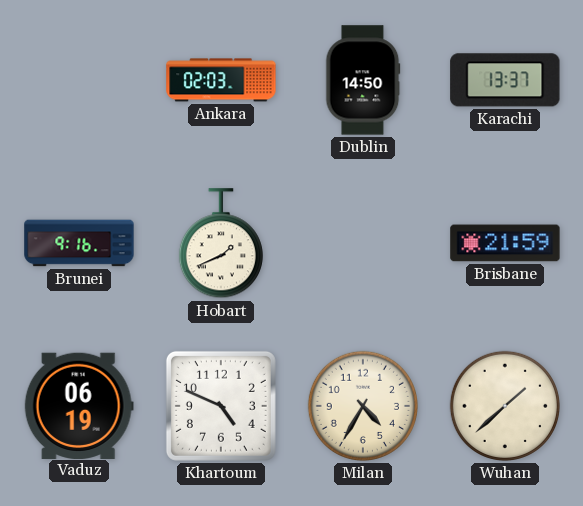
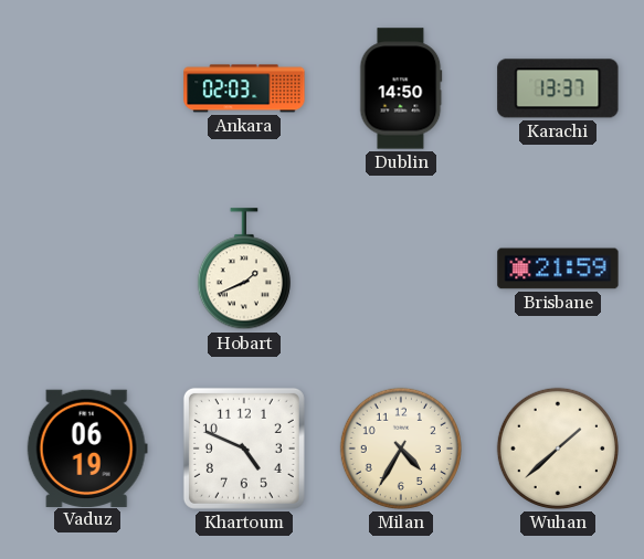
Brunei: 9:16 -> none
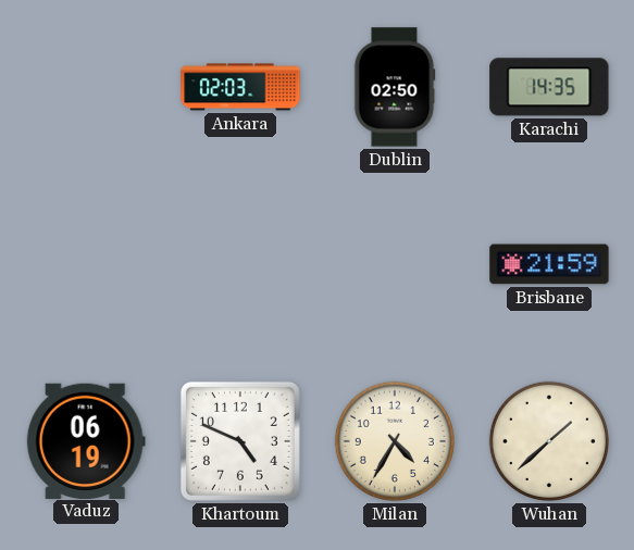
Dublin: 14:50 -> 02:50
Karachi: 13:37 -> 14:35
Hobart: 1:41 -> none
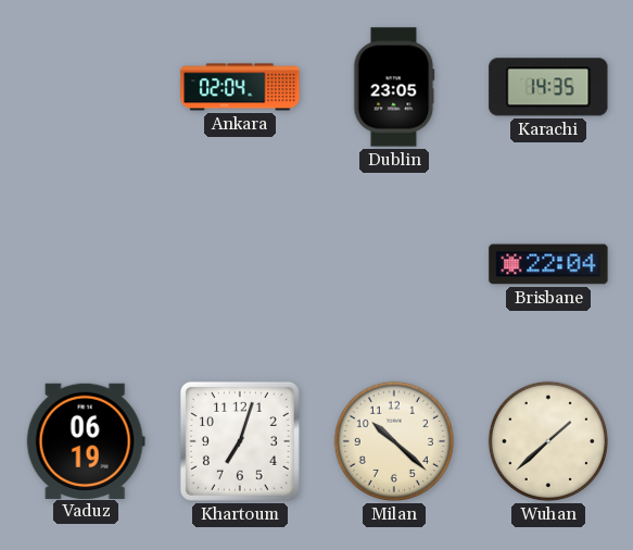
Ankara: 02:03 -> 02:04
Dublin: 02:50 -> 23:05
Brisbane: 21:59 -> 22:04
Khartoum: 4:49 -> 7:03
Milan: 4:35 -> 10:22
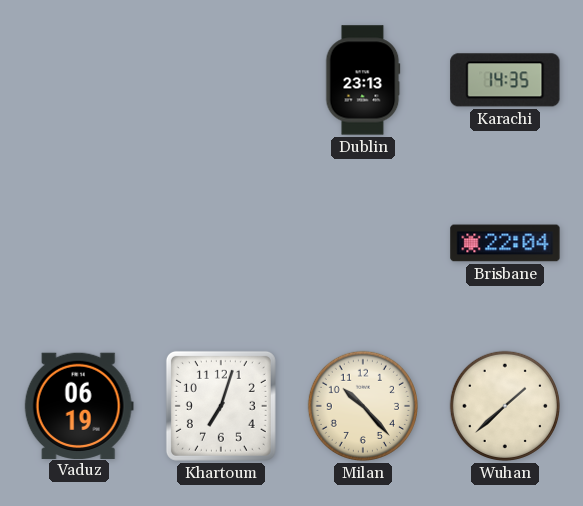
Ankara: 02:04 -> none
Dublin: 23:05 -> 23:13
Milan: 10:22 -> 10:23
